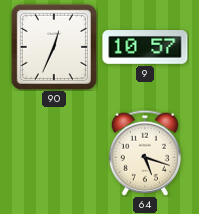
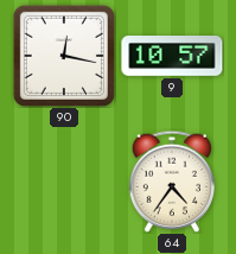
90: 12:34 -> 12:17
64: 5:18 -> 4:36
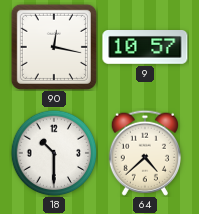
18: none -> 10:30
64: 4:36 -> 4:38
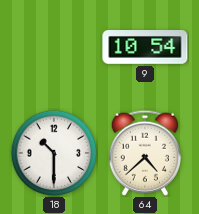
90: 12:17 -> none
9: 10:57 -> 10:54
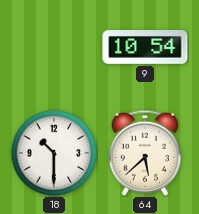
64: 4:38 -> 5:38
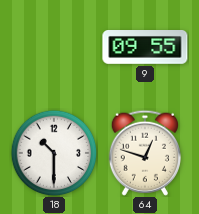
9: 10:54 -> 09:55
64: 5:38 -> 12:48
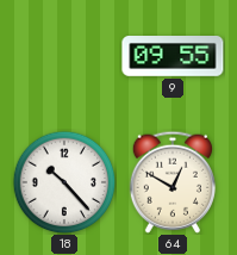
18: 10:30 -> 10:23
64: 12:48 -> 12:50
